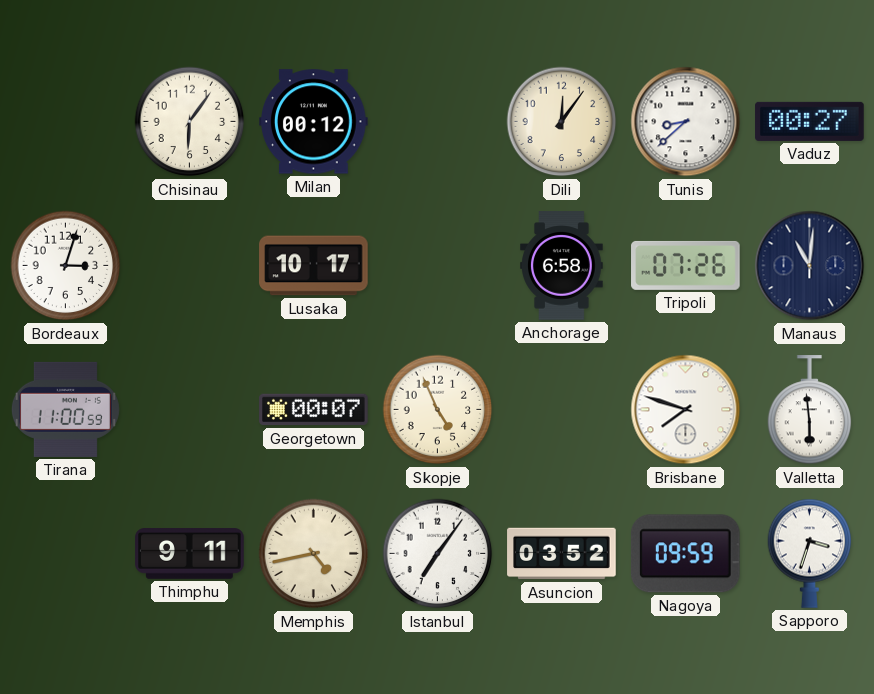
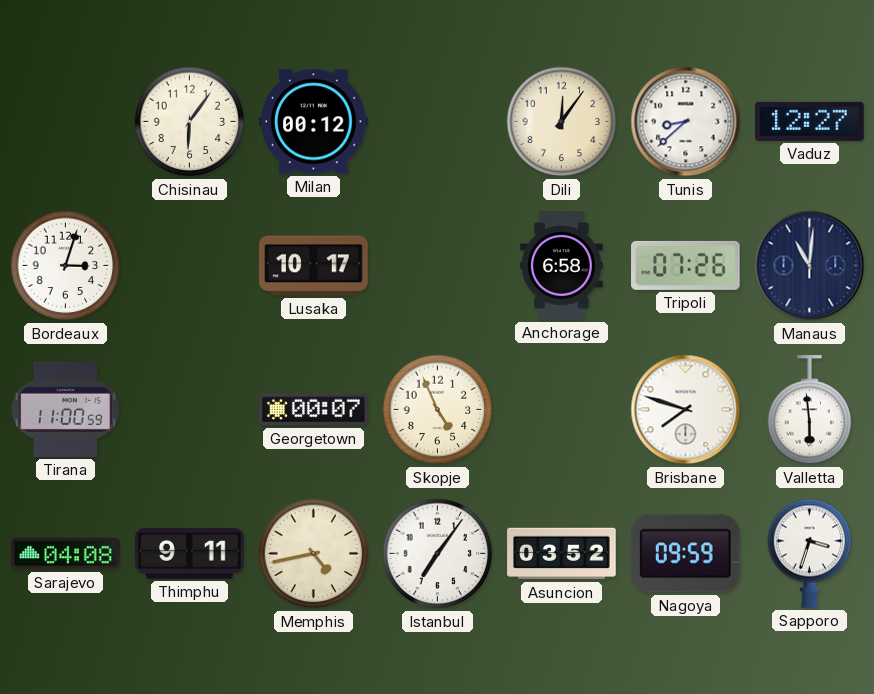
Vaduz: 00:27 -> 12:27
Sarajevo: none -> 04:08
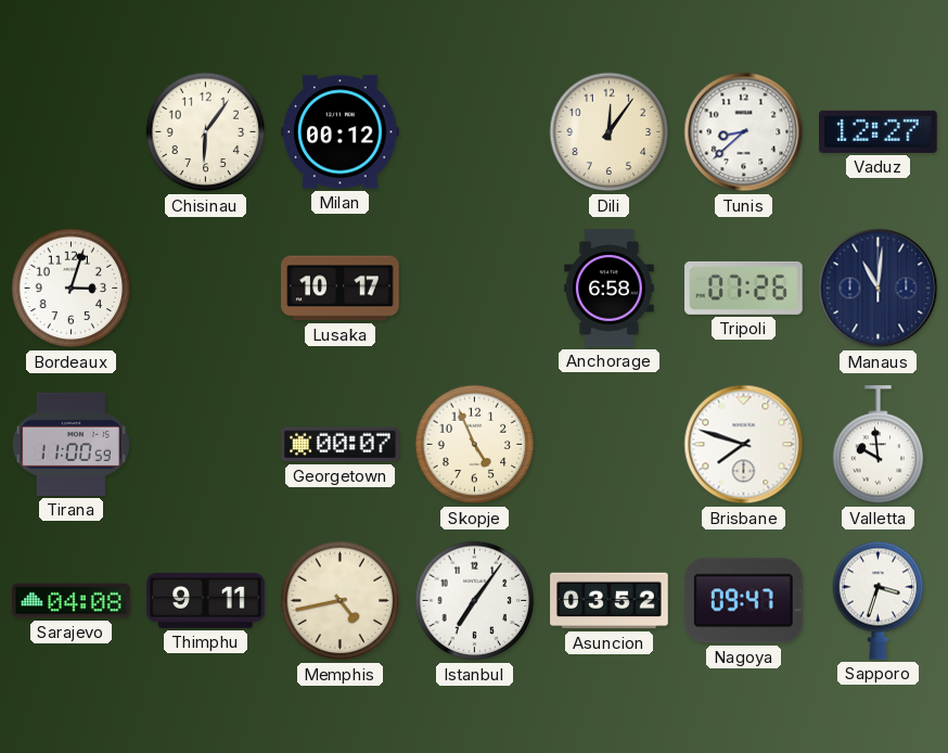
Valletta: 5:59 -> 9:59
Nagoya: 09:59 -> 09:47
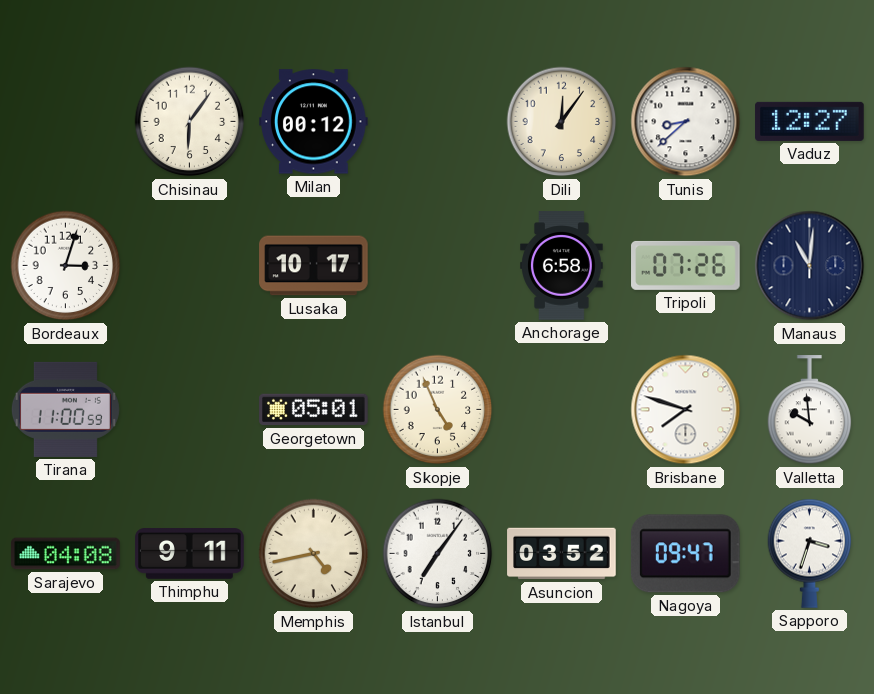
Georgetown: 00:07 -> 05:01
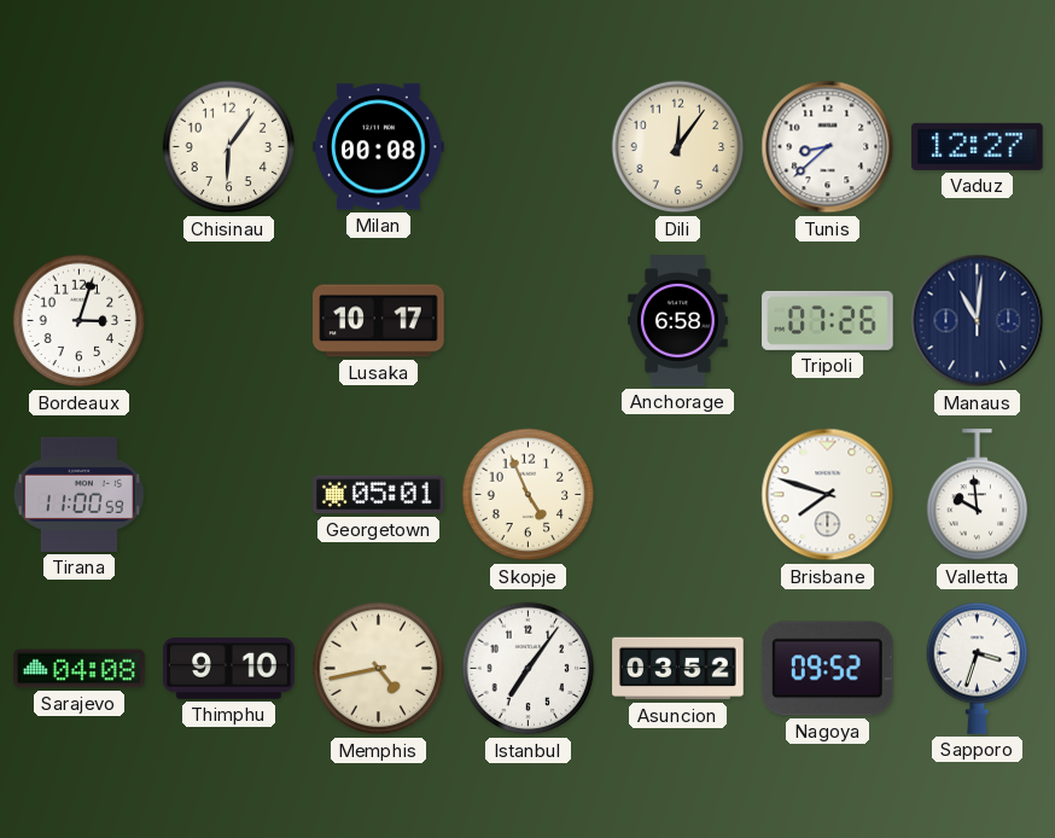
Milan: 00:12 -> 00:08
Thimphu: 9:11 -> 9:10
Nagoya: 09:47 -> 09:52
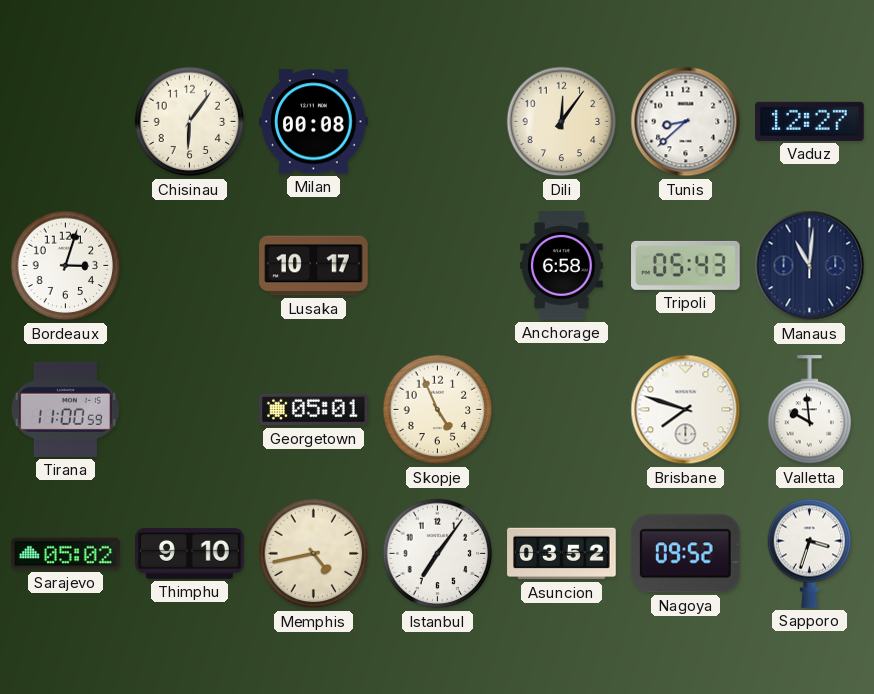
Tripoli: 07:26 -> 05:43
Sarajevo: 04:08 -> 05:02
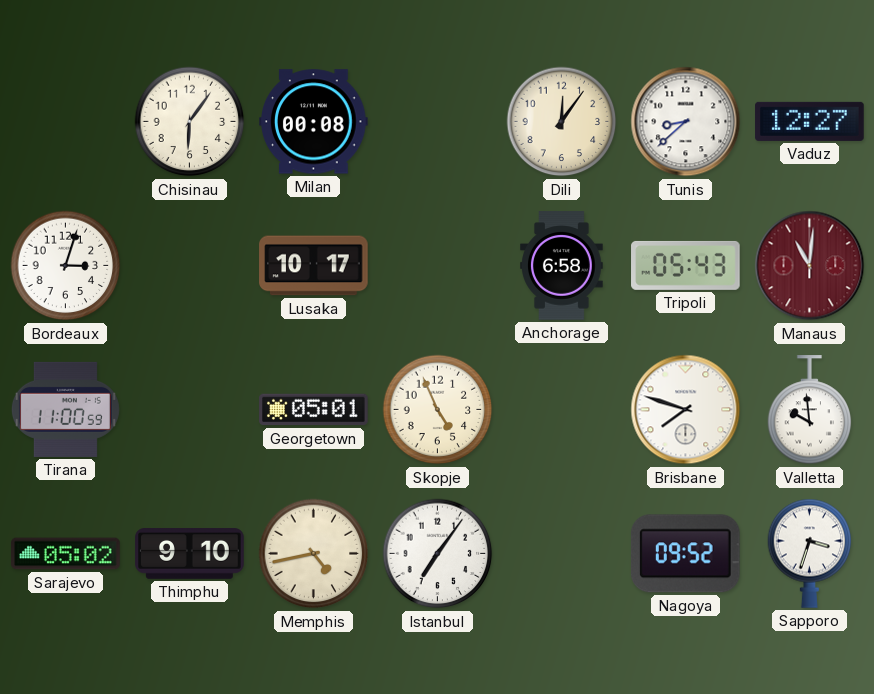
Manaus dial: navy -> burgundy
Asuncion: 03:52 -> none
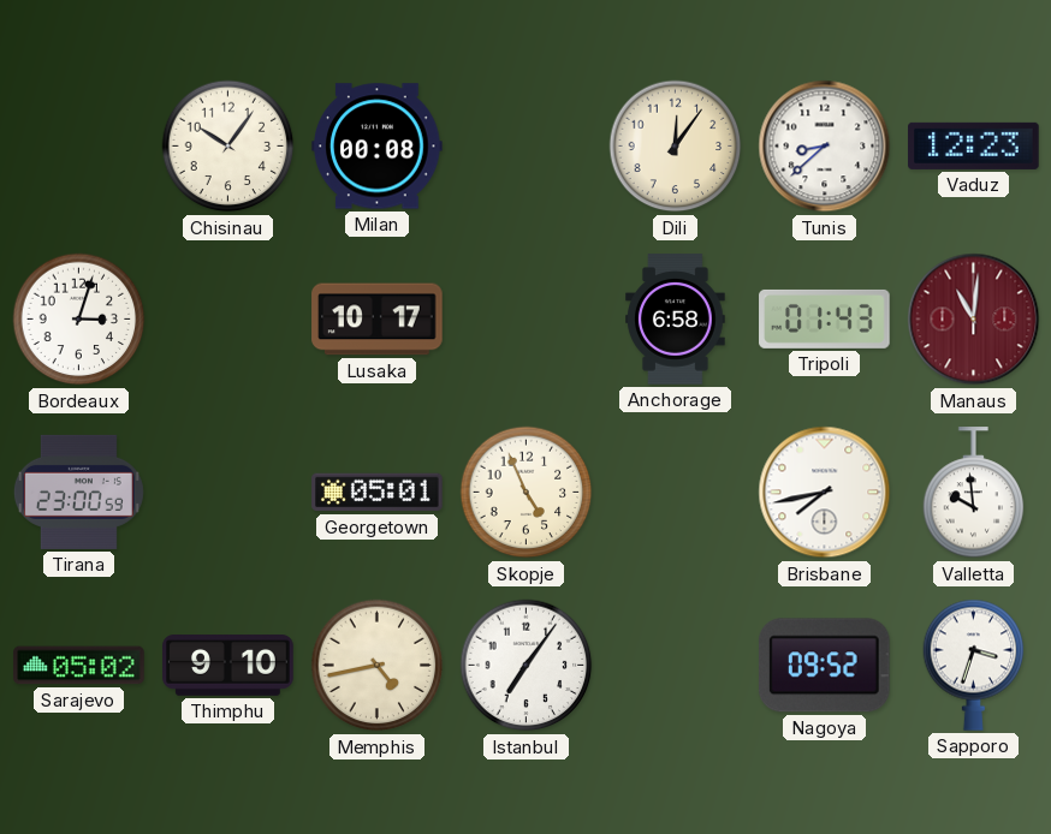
Chisinau: 6:06 -> 10:06
Vaduz: 12:27 -> 12:23
Tripoli: 05:43 -> 01:43
Tirana: 11:00 -> 23:00
Brisbane: 7:48 -> 7:43
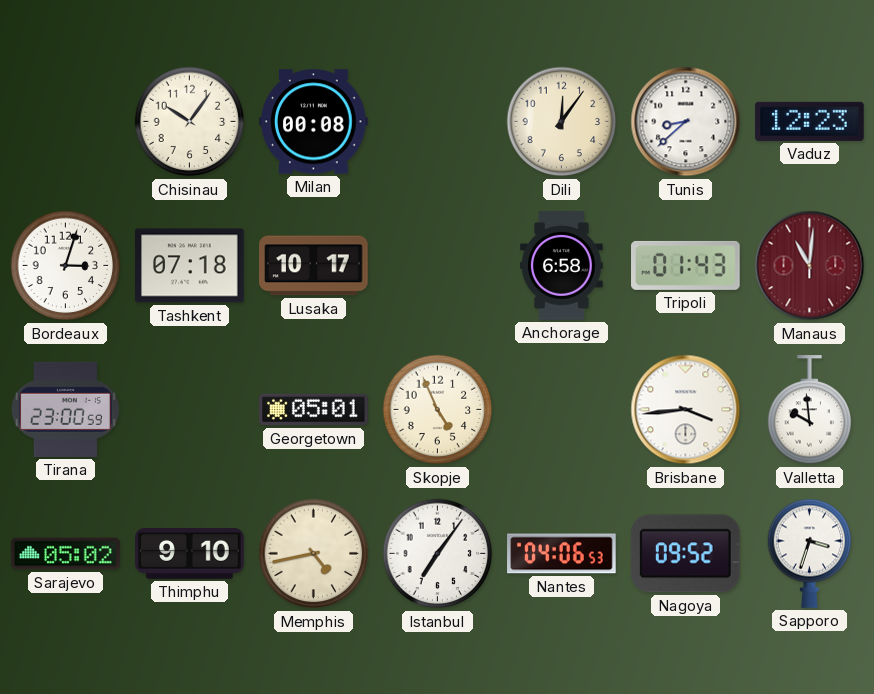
Tashkent: none -> 07:18
Brisbane: 7:43 -> 3:44
Nantes: none -> 04:06
